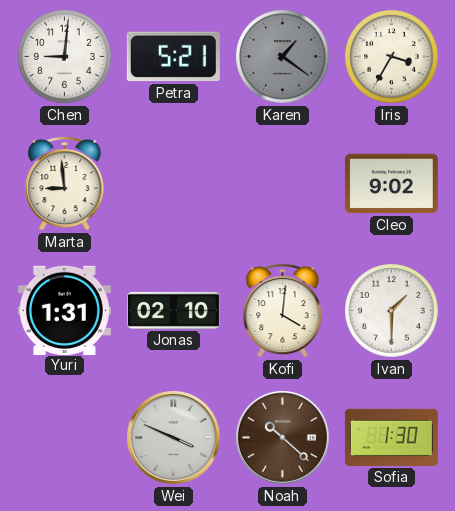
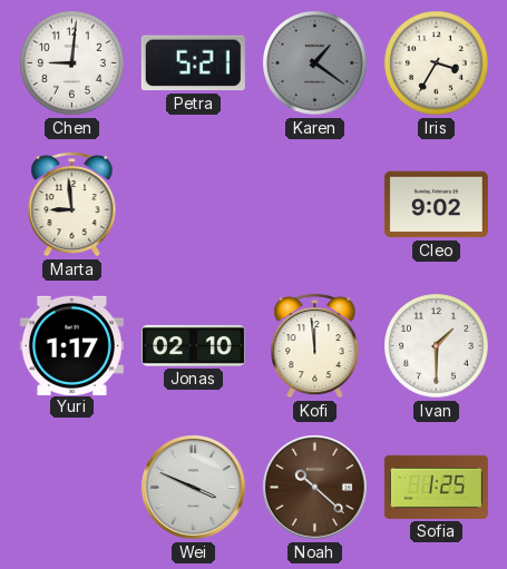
Yuri: 1:31 -> 1:17
Kofi: 4:01 -> 11:59
Sofia: 1:30 -> 1:25
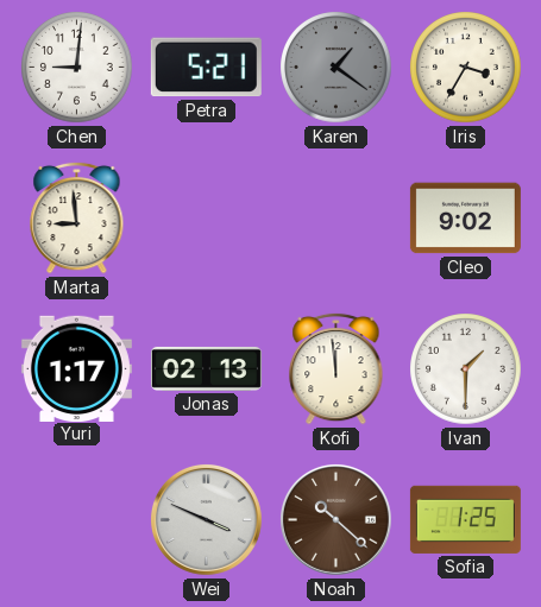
Jonas: 02:10 -> 02:13
